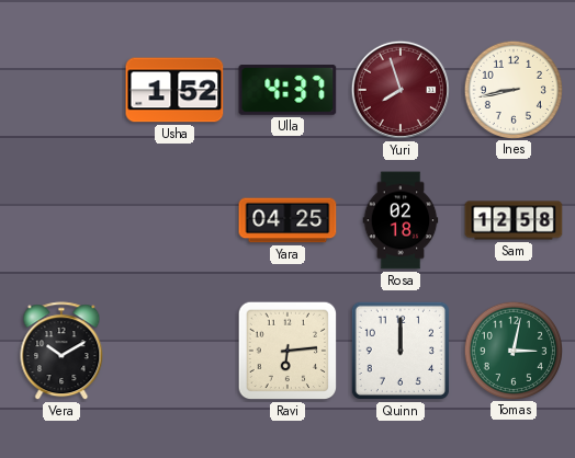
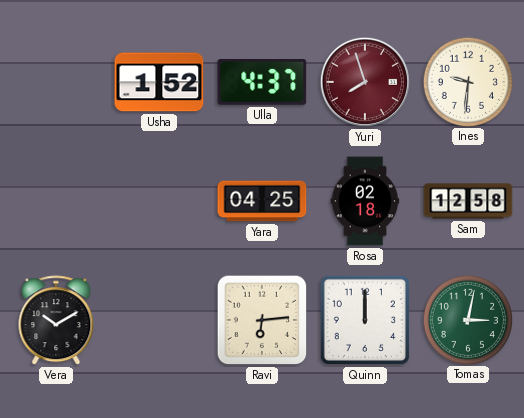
Ines: 8:43 -> 9:31
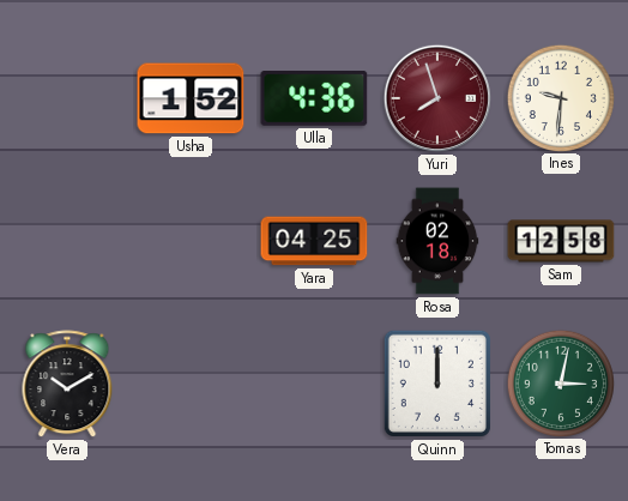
Ulla: 4:37 -> 4:36
Ravi: 6:14 -> none
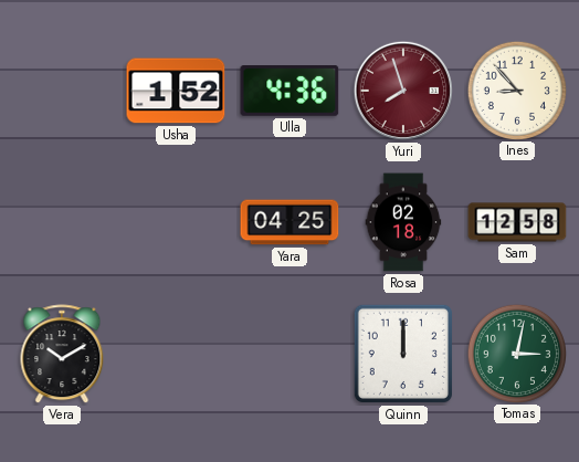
Ines: 9:31 -> 8:53
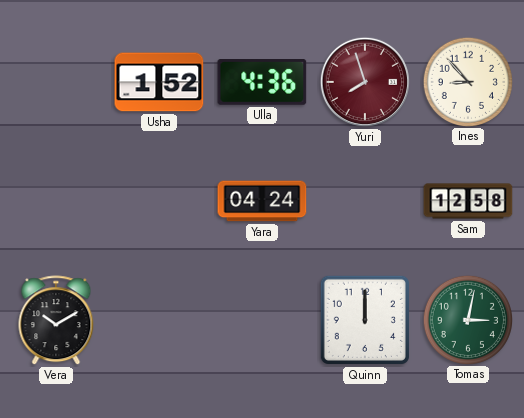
Yara: 04:25 -> 04:24
Rosa: 02:18 -> none
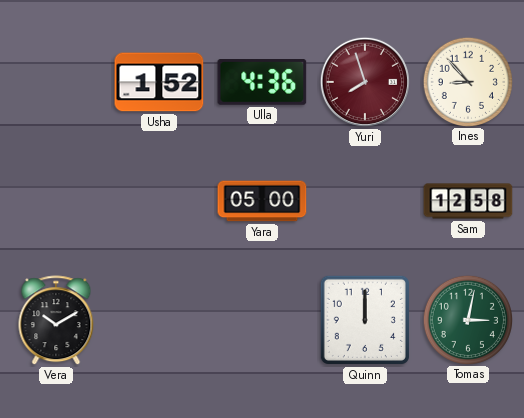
Yara: 04:24 -> 05:00
